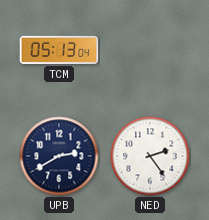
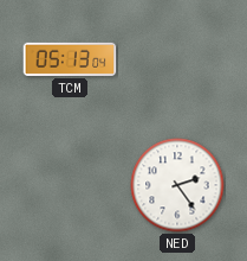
UPB: 2:40 -> none
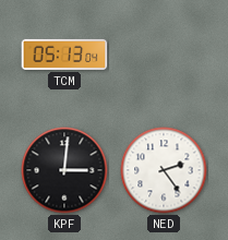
KPF: none -> 3:01
